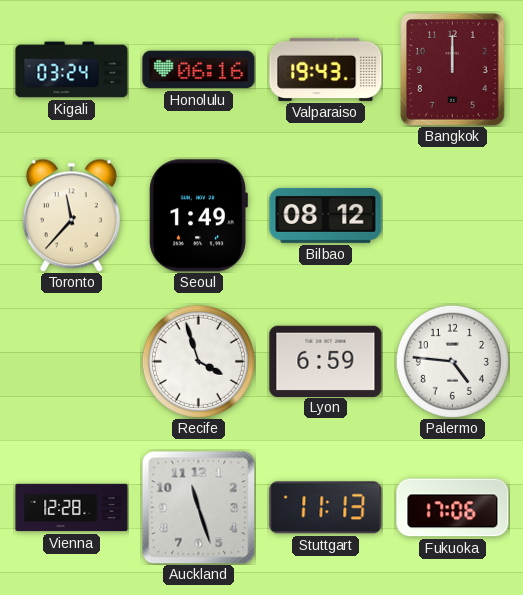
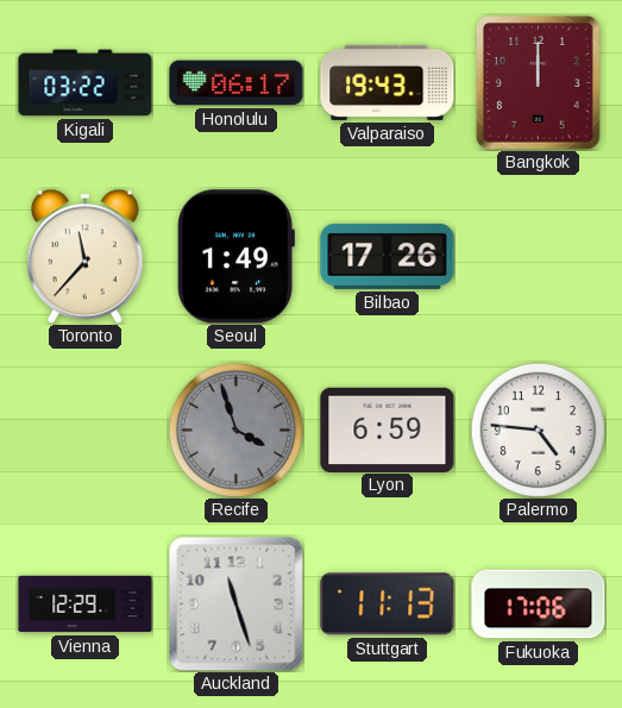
Kigali: 03:24 -> 03:22
Honolulu: 06:16 -> 06:17
Bilbao: 08:12 -> 17:26
Recife dial: white -> grey
Vienna: 12:28 -> 12:29
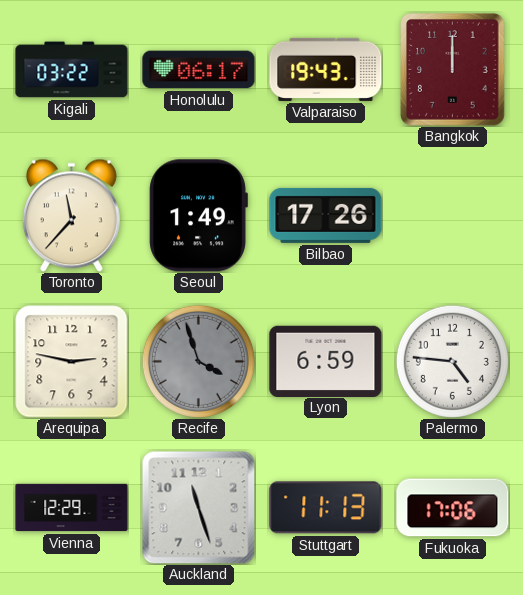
Arequipa: none -> 2:47
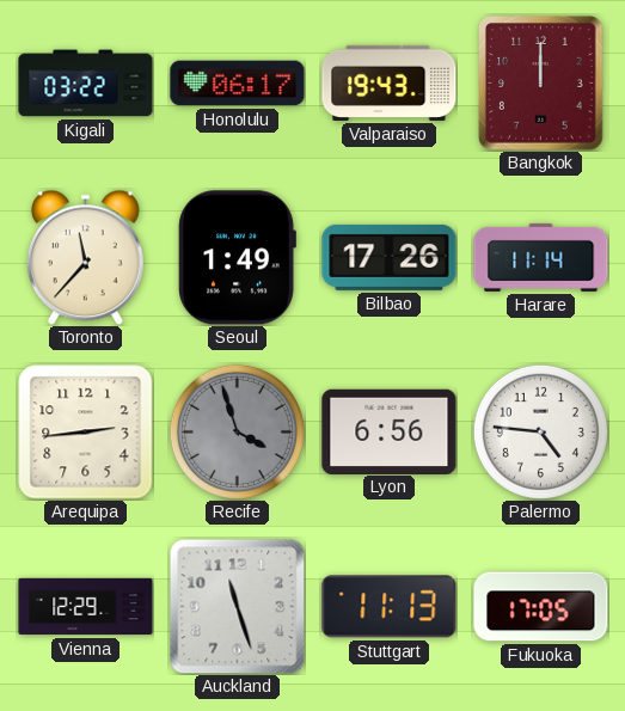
Harare: none -> 11:14
Arequipa: 2:47 -> 2:44
Lyon: 6:59 -> 6:56
Fukuoka: 17:06 -> 17:05
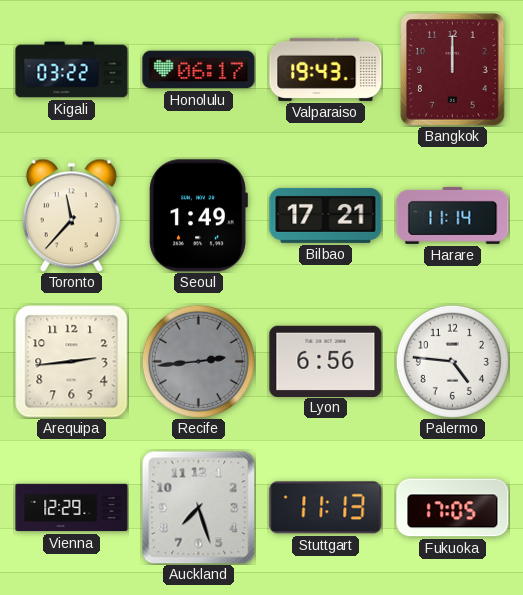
Bilbao: 17:26 -> 17:21
Recife: 3:57 -> 2:44
Auckland: 11:27 -> 7:27
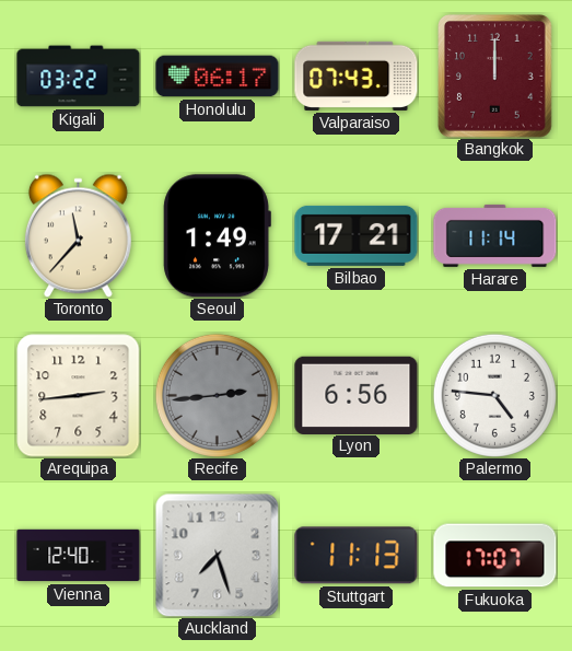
Valparaiso: 19:43 -> 07:43
Vienna: 12:29 -> 12:40
Fukuoka: 17:05 -> 17:07
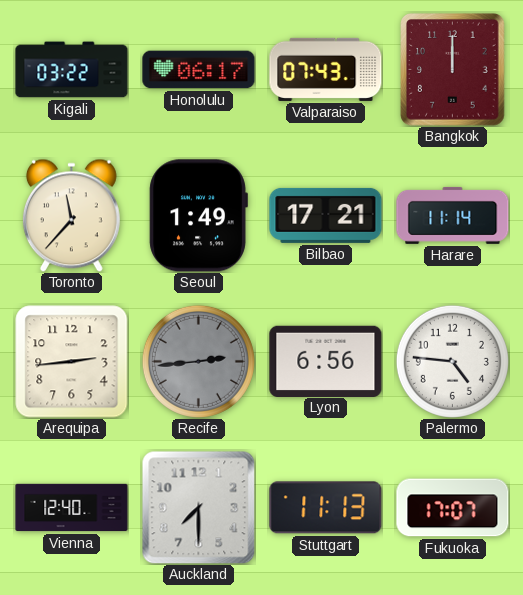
Auckland: 7:27 -> 7:30
